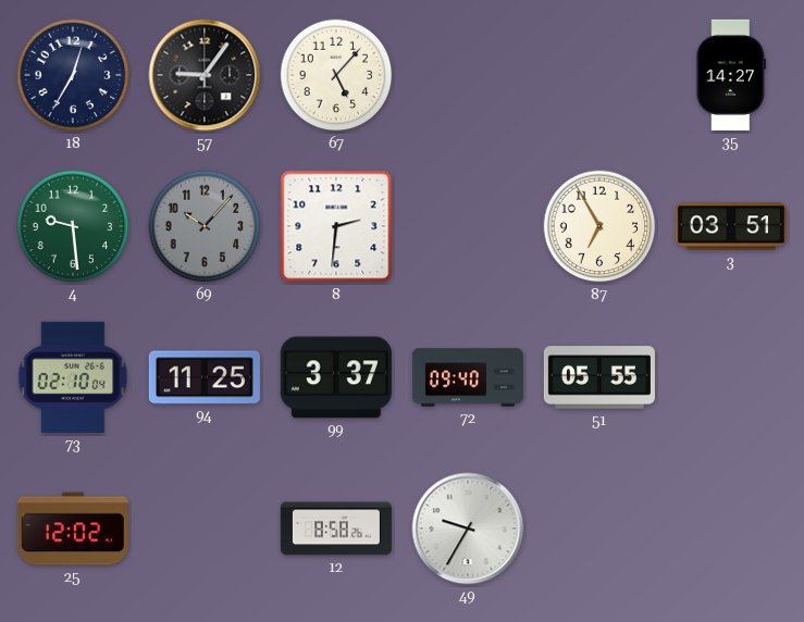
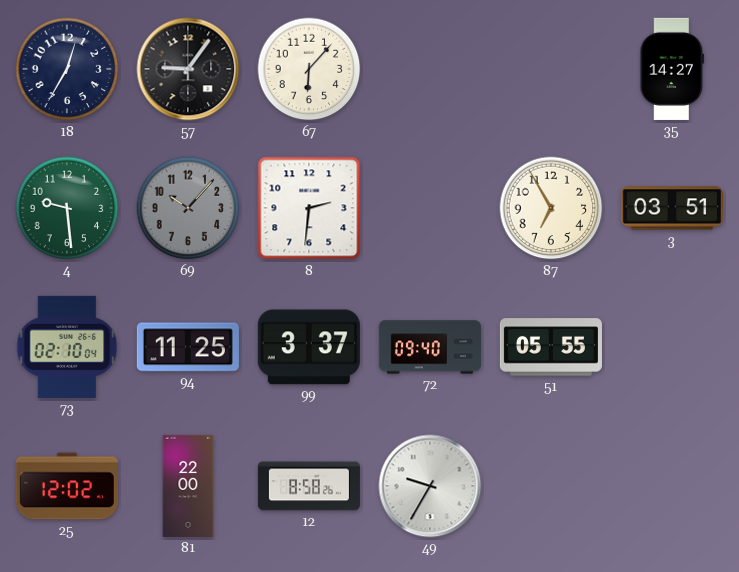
67: 5:07 -> 6:07
81: none -> 22:00
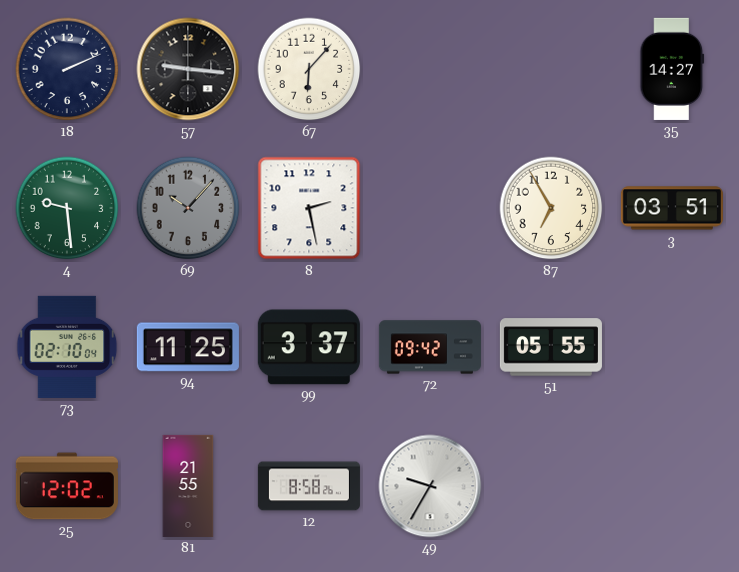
18: 12:35 -> 2:11
57: 9:06 -> 9:16
8: 2:31 -> 2:28
72: 09:40 -> 09:42
81: 22:00 -> 21:55
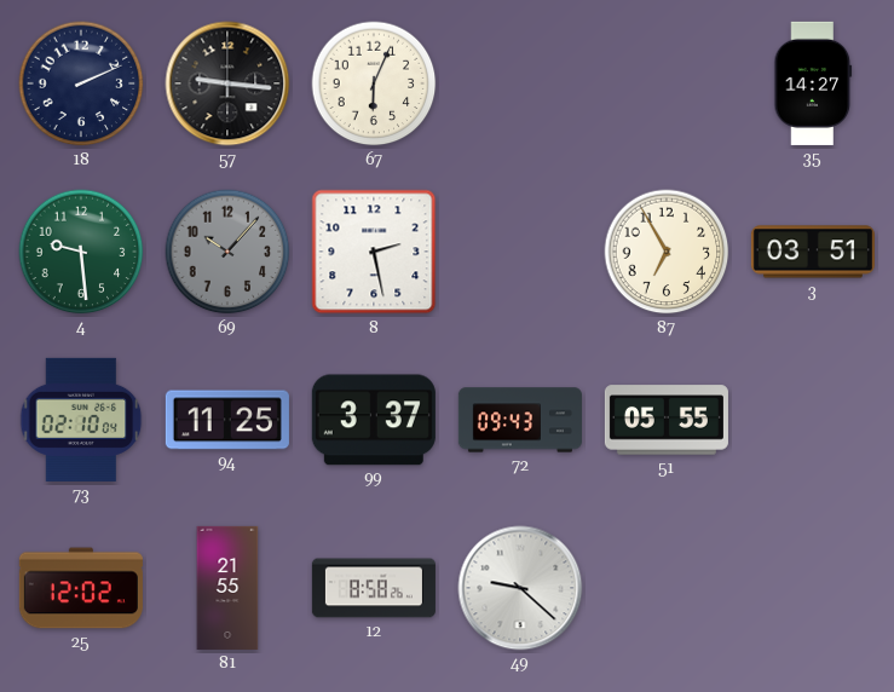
67: 6:07 -> 6:04
72: 09:42 -> 09:43
49: 9:35 -> 9:22
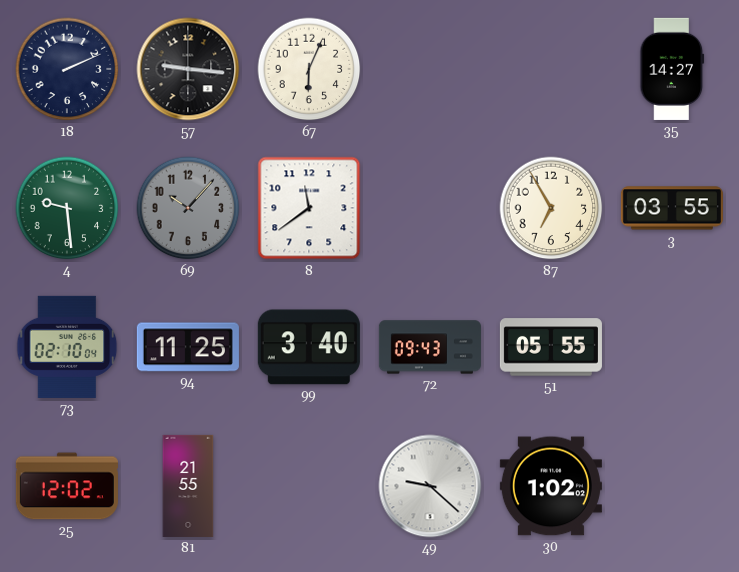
8: 2:28 -> 11:39
3: 03:51 -> 03:55
99: 3:37 -> 3:40
12: 8:58 -> none
30: none -> 1:02
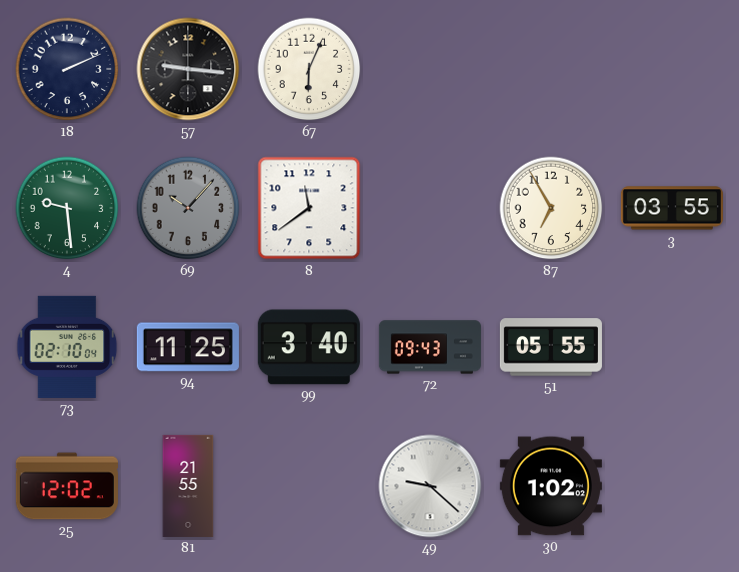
35: 14:27 -> none
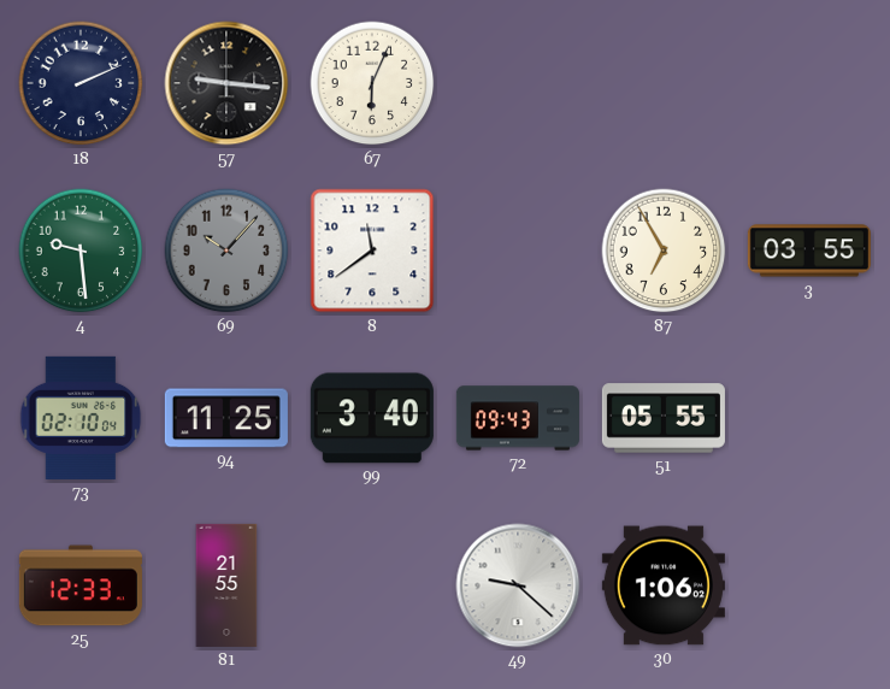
25: 12:02 -> 12:33
30: 1:02 -> 1:06
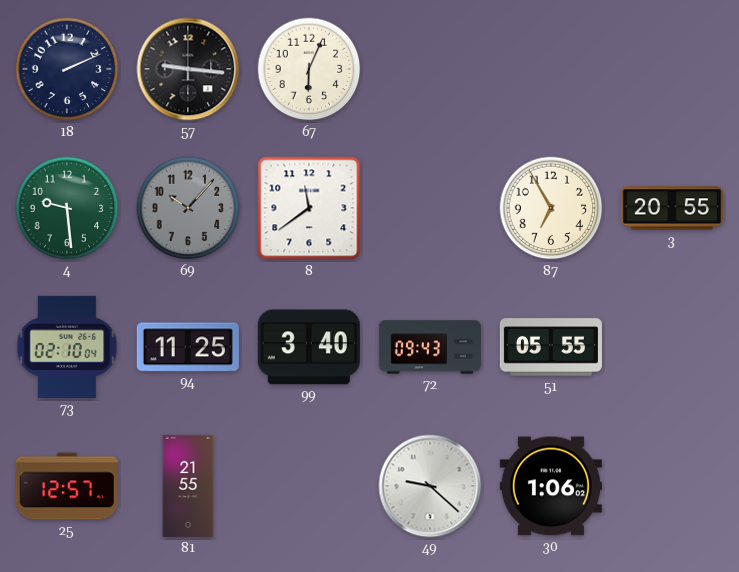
3: 03:55 -> 20:55
25: 12:33 -> 12:57
